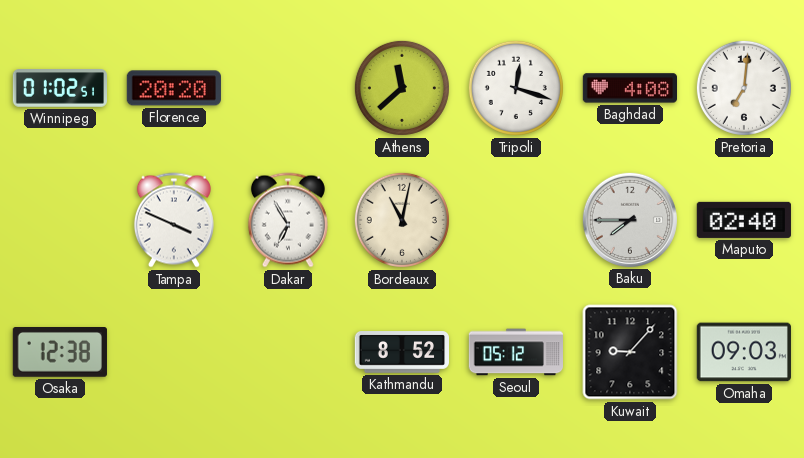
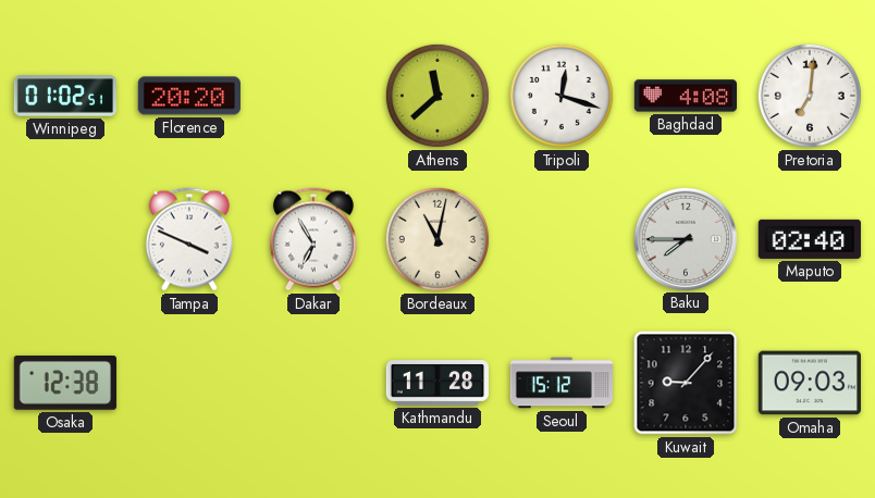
Kathmandu: 8:52 -> 11:28
Seoul: 05:12 -> 15:12
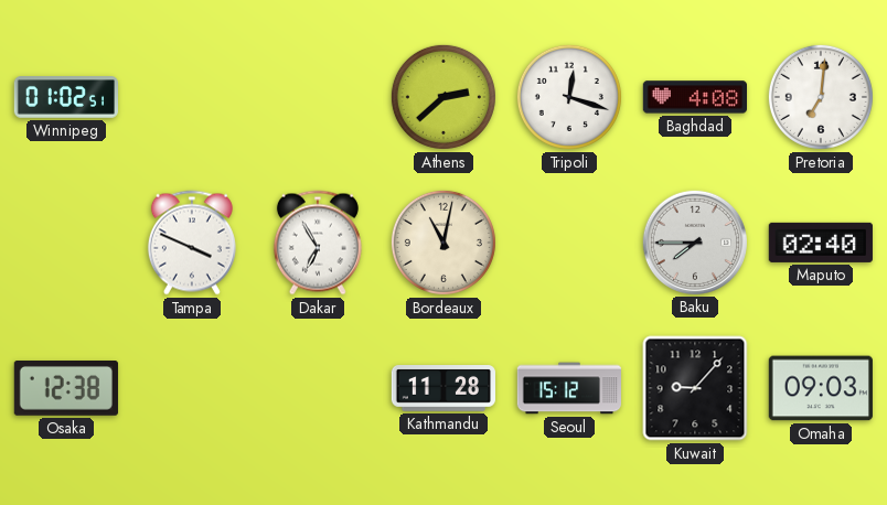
Florence: 20:20 -> none
Athens: 11:38 -> 2:38
